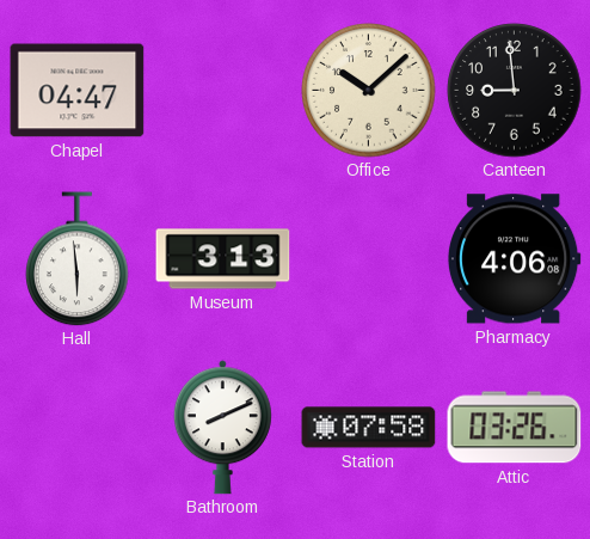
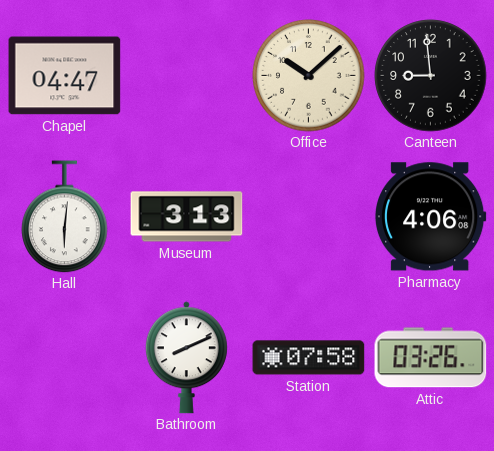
Hall: 5:59 -> 6:01
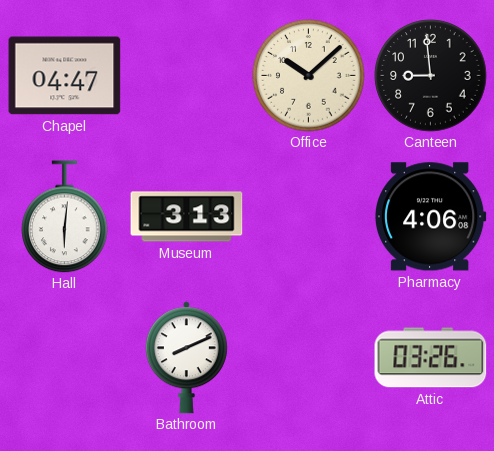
Station: 07:58 -> none
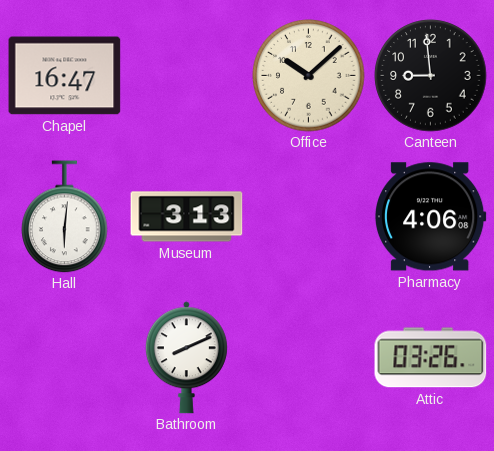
Chapel: 04:47 -> 16:47
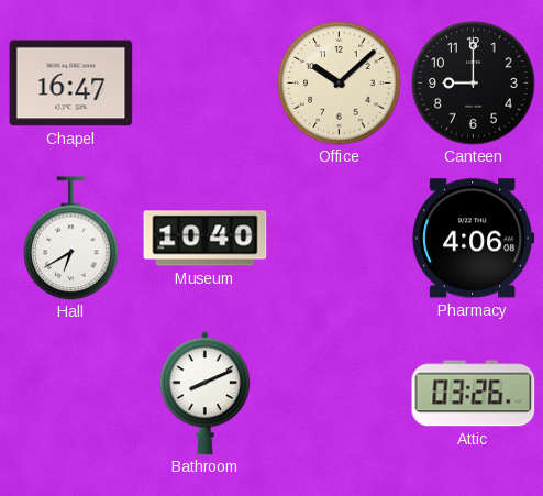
Canteen: 8:59 -> 9:00
Hall: 6:01 -> 6:40
Museum: 3:13 -> 10:40
